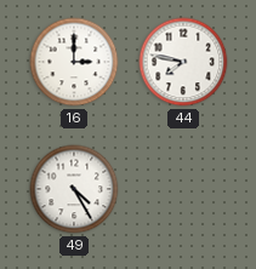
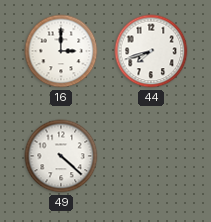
44: 7:47 -> 7:42
49: 4:25 -> 4:22
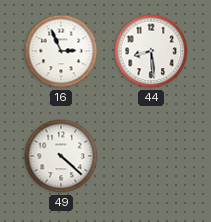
16: 3:00 -> 2:56
44: 7:42 -> 8:29
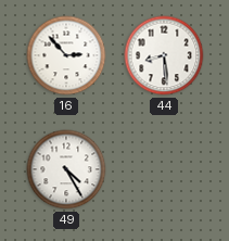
16: 2:56 -> 2:53
49: 4:22 -> 4:25
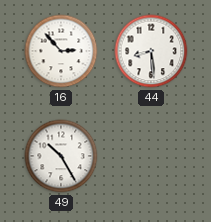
49: 4:25 -> 10:25
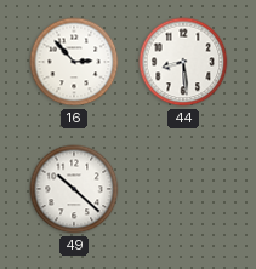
49: 10:25 -> 10:22
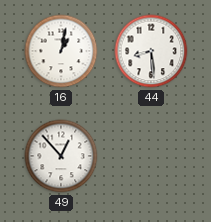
16: 2:53 -> 1:02
49: 10:22 -> 12:53
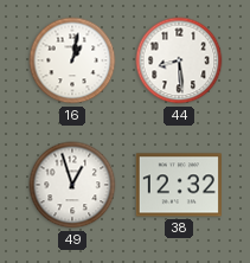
49: 12:53 -> 12:57
38: none -> 12:32
